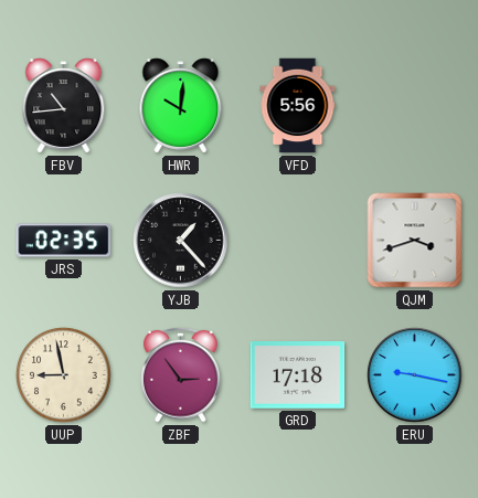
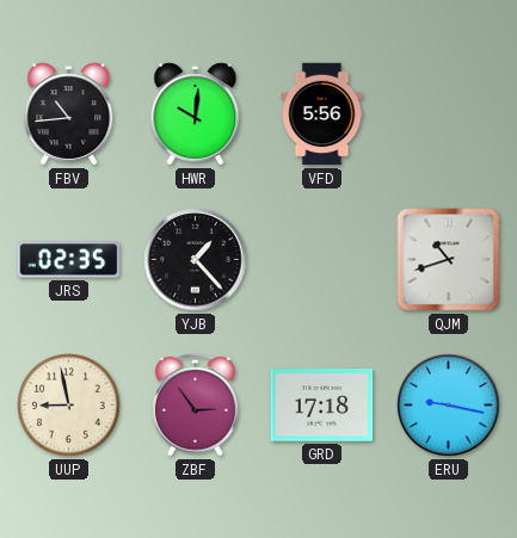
QJM: 3:42 -> 10:42
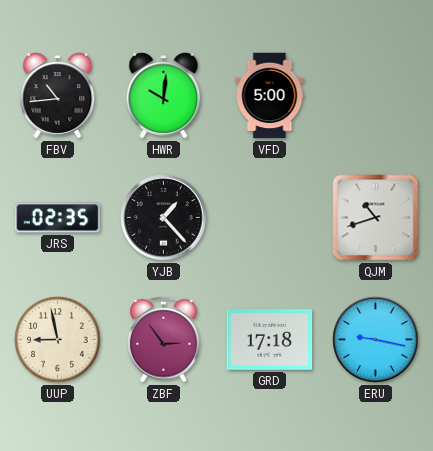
VFD: 5:56 -> 5:00
